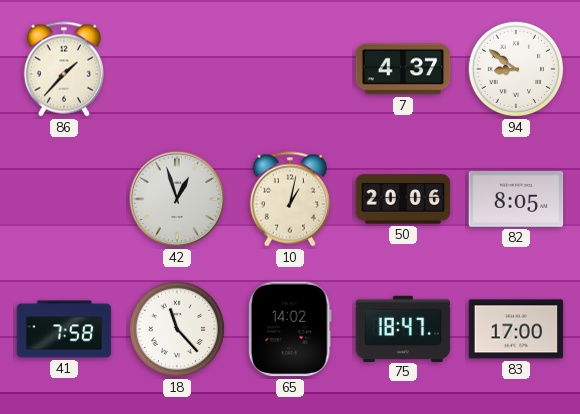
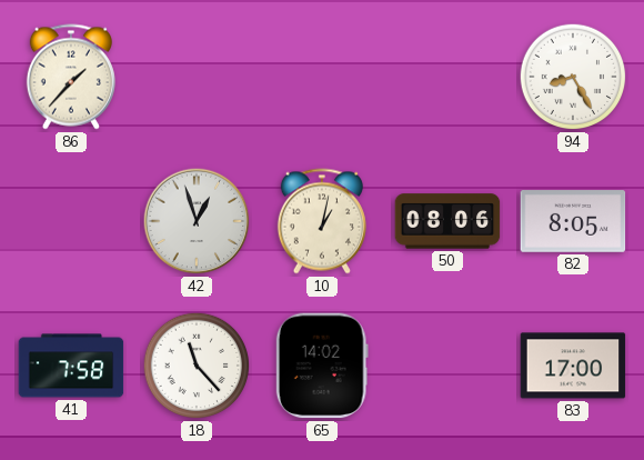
7: 4:37 -> none
94: 8:51 -> 8:25
50: 20:06 -> 08:06
75: 18:47 -> none
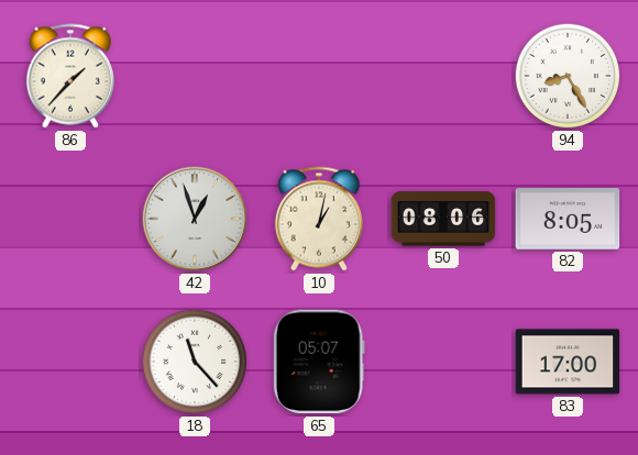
41: 7:58 -> none
65: 14:02 -> 05:07
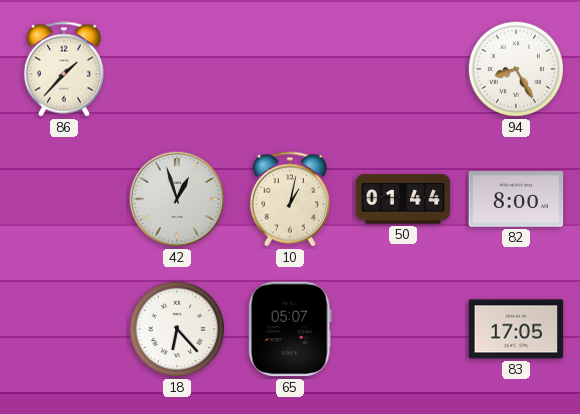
50: 08:06 -> 01:44
82: 8:05 -> 8:00
18: 11:23 -> 6:23
83: 17:00 -> 17:05
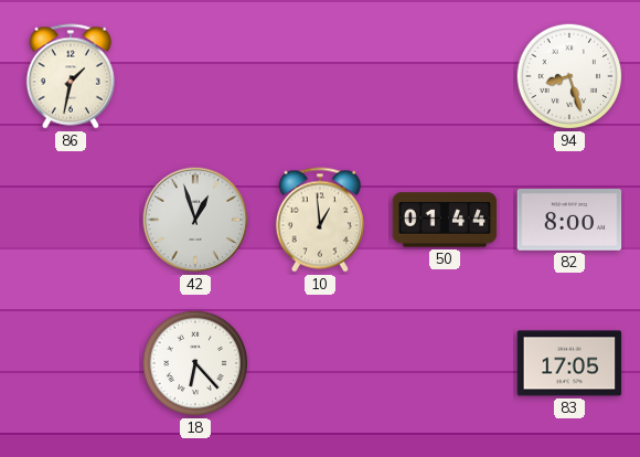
86: 1:37 -> 1:32
94: 8:25 -> 8:27
10: 1:02 -> 12:59
65: 05:07 -> none
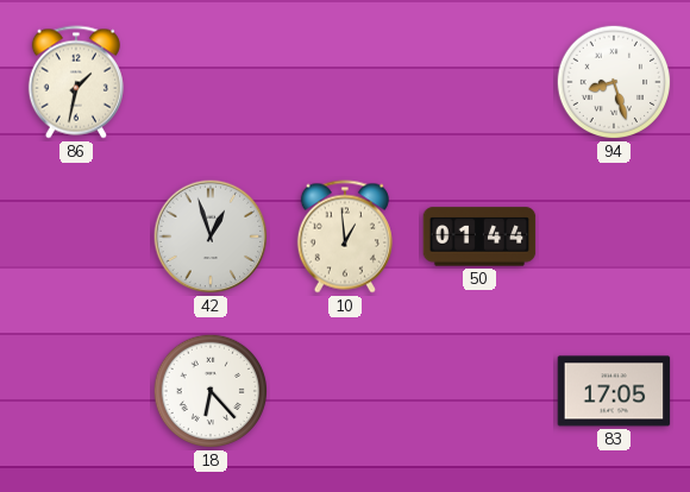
82: 8:00 -> none
